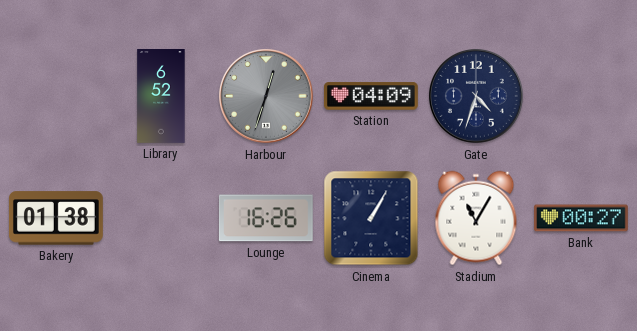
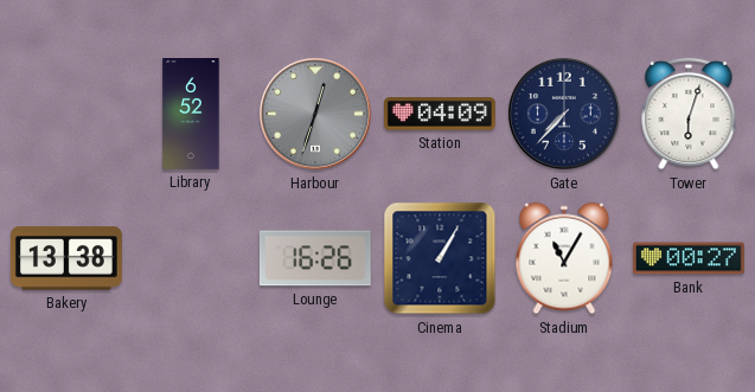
Gate: 4:33 -> 7:37
Tower: none -> 6:03
Bakery: 01:38 -> 13:38
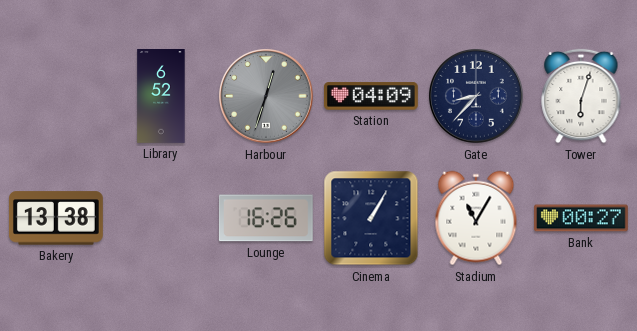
Gate: 7:37 -> 8:37
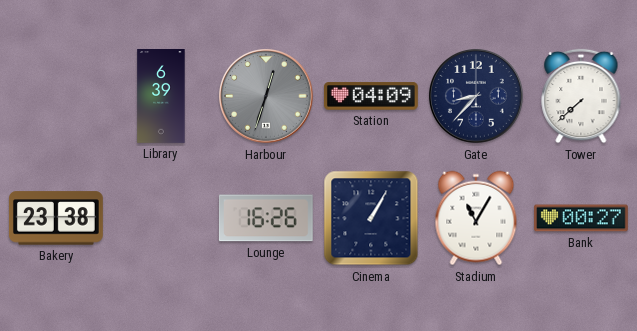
Library: 6:52 -> 6:39
Tower: 6:03 -> 7:38
Bakery: 13:38 -> 23:38
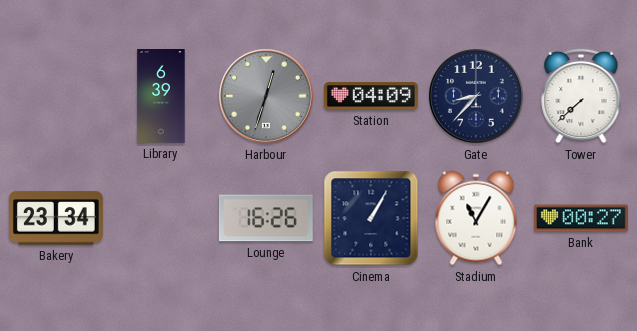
Bakery: 23:38 -> 23:34
